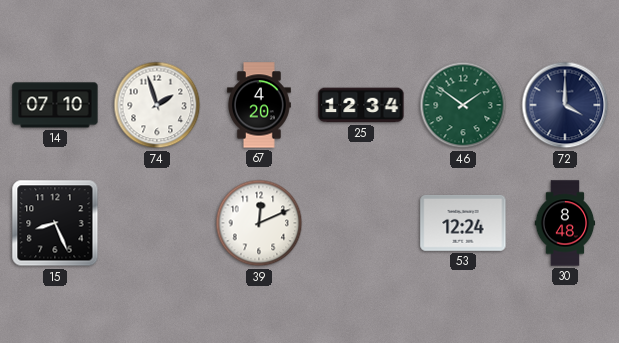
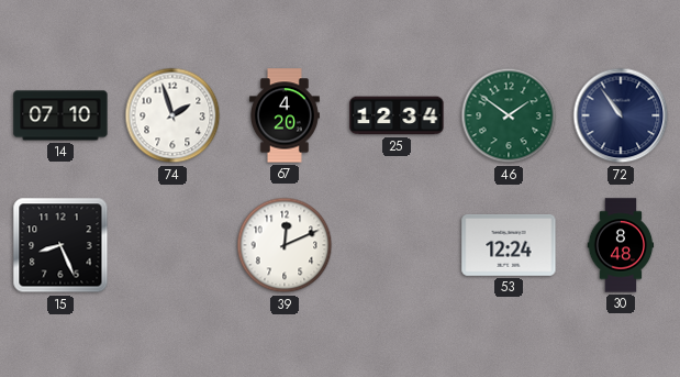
72: 4:00 -> 10:54
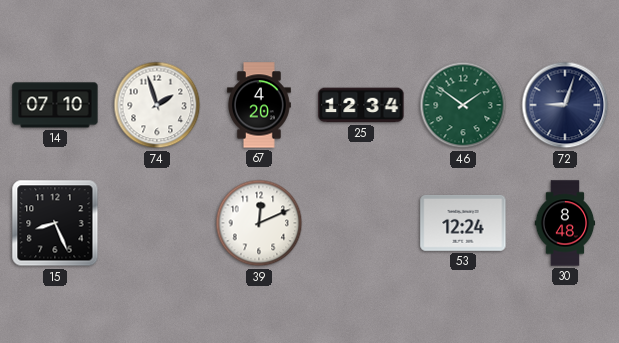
72: 10:54 -> 9:03
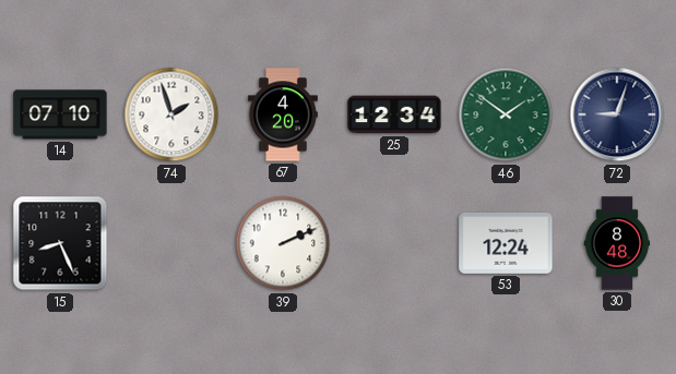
39: 12:11 -> 2:11
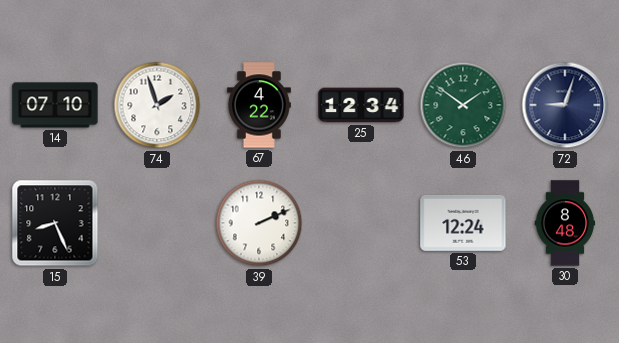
67: 4:20 -> 4:22
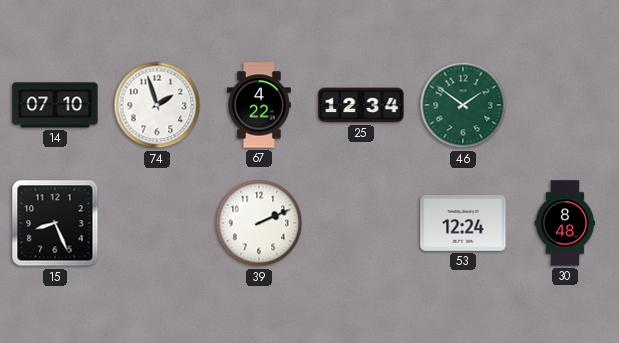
72: 9:03 -> none
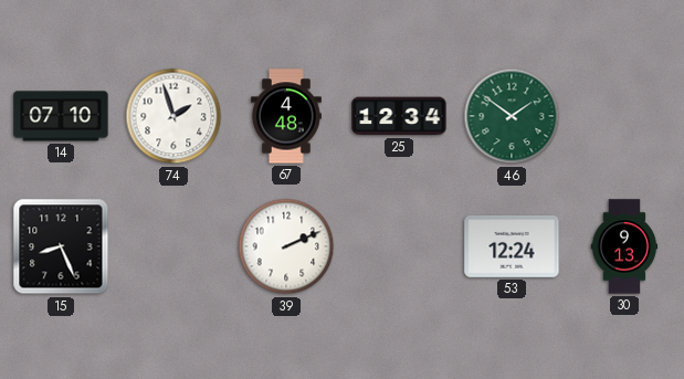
67: 4:22 -> 4:48
30: 8:48 -> 9:13
